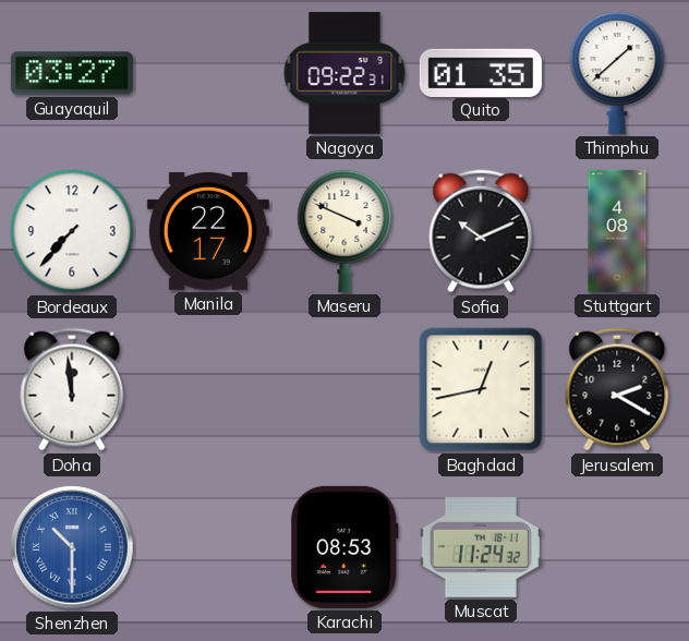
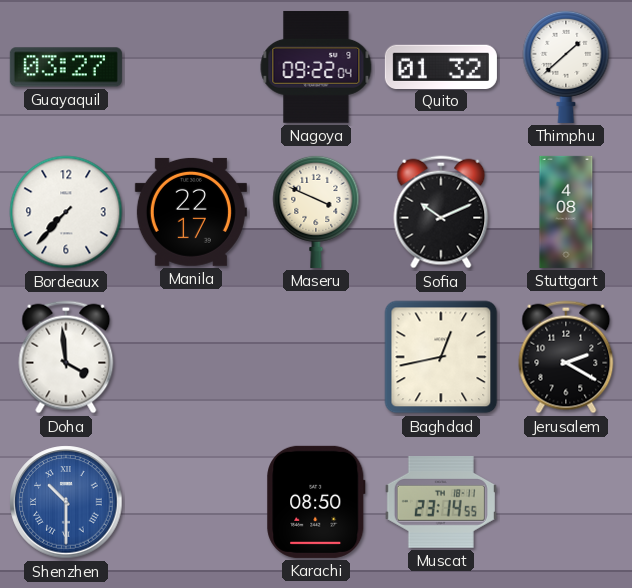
Nagoya: 09:22:31 -> 09:22:04
Quito: 01:35 -> 01:32
Doha: 11:59 -> 3:59
Karachi: 08:53 -> 08:50
Muscat: 11:24 -> 23:14
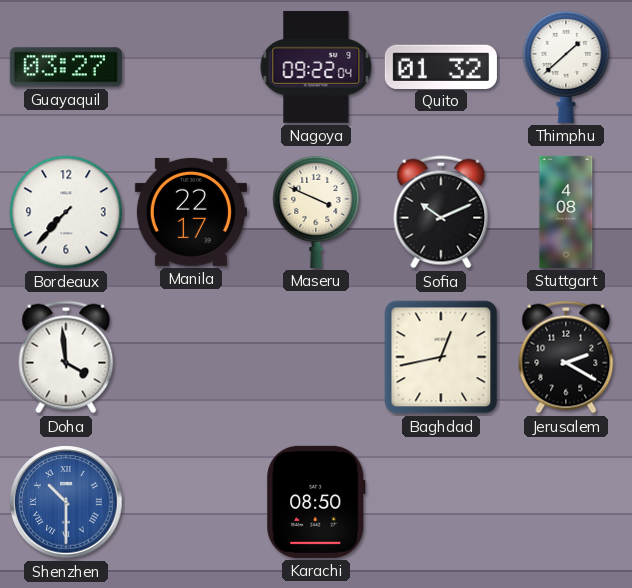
Muscat: 23:14 -> none
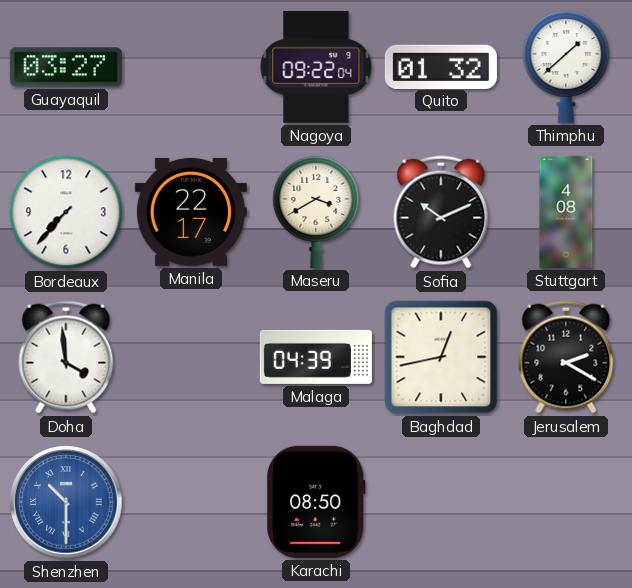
Maseru: 3:49 -> 3:40
Malaga: none -> 04:39
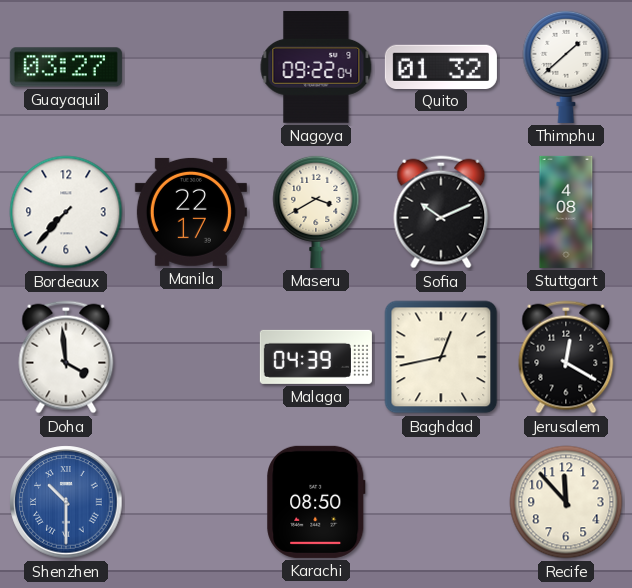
Jerusalem: 2:20 -> 12:20
Recife: none -> 11:53
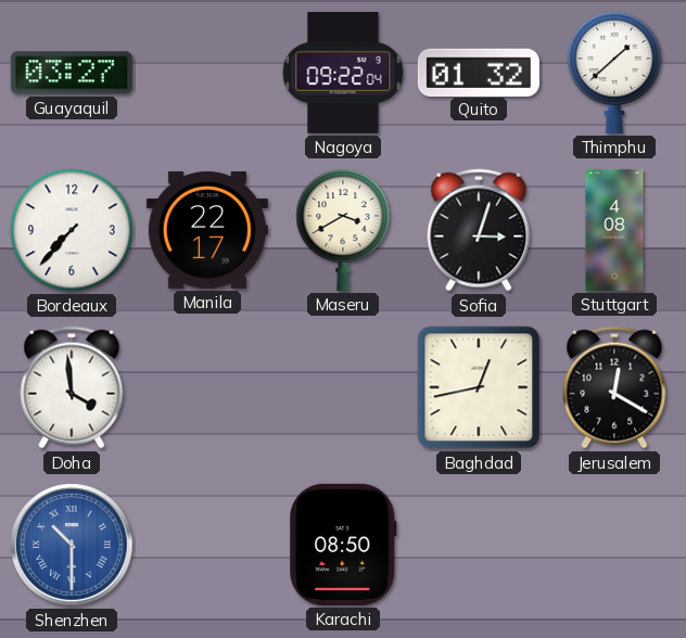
Sofia: 10:11 -> 3:03
Malaga: 04:39 -> none
Recife: 11:53 -> none
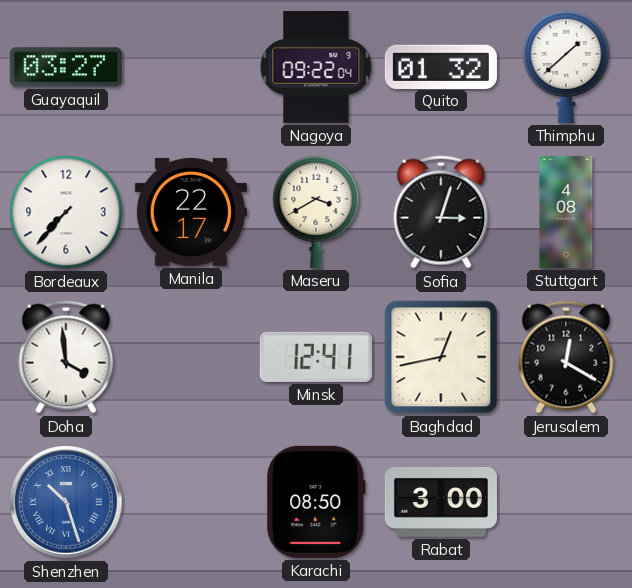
Minsk: none -> 12:41
Shenzhen: 10:30 -> 10:27
Rabat: none -> 3:00
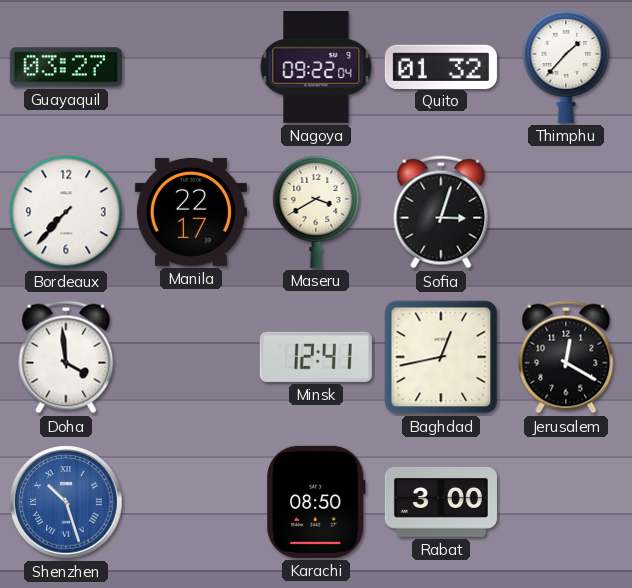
Thimphu: 1:38 -> 1:37
Stuttgart: 4:08 -> none
